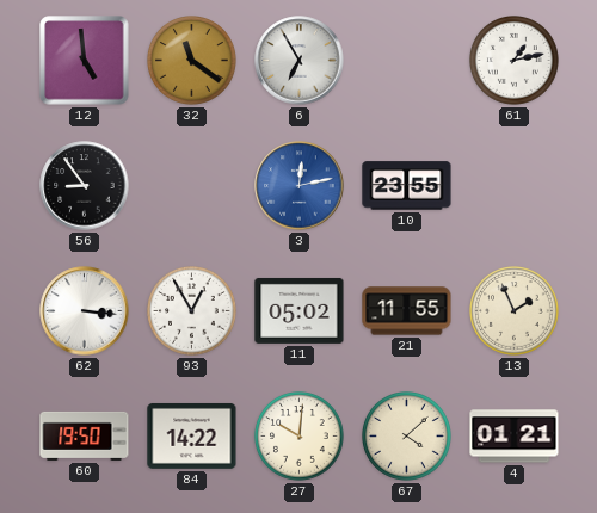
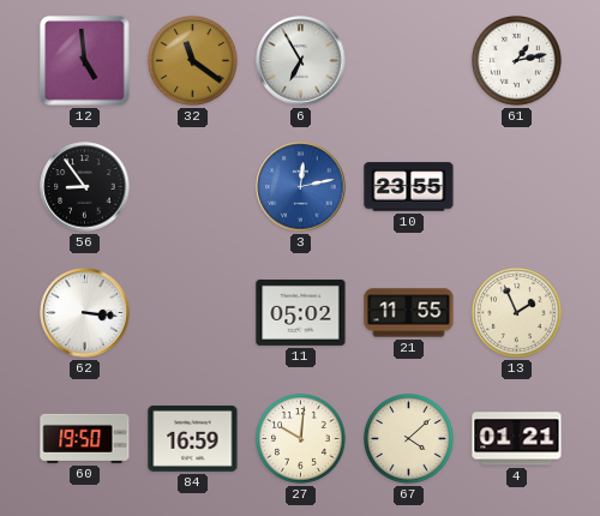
93: 12:55 -> none
84: 14:22 -> 16:59
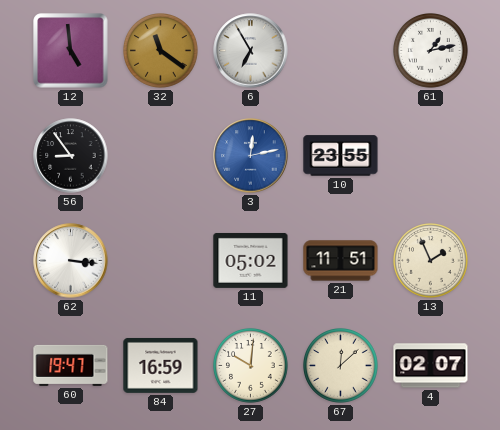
21: 11:55 -> 11:51
60: 19:50 -> 19:47
67: 4:08 -> 12:08
4: 01:21 -> 02:07
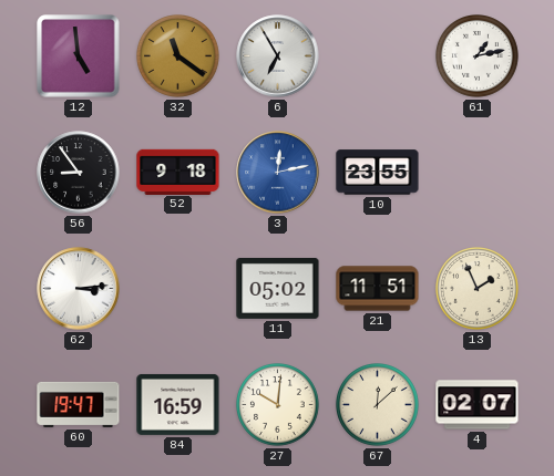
52: none -> 9:18
62: 3:16 -> 3:14
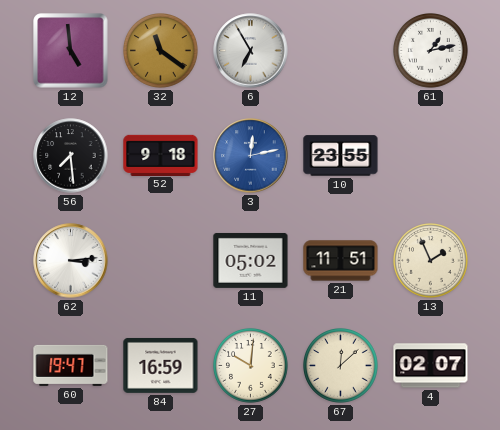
56: 8:54 -> 7:29
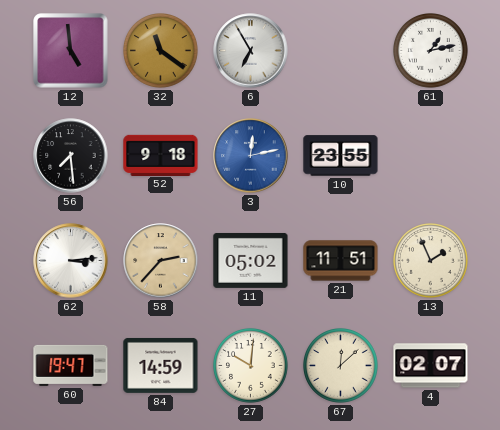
58: none -> 2:37
84: 16:59 -> 14:59
